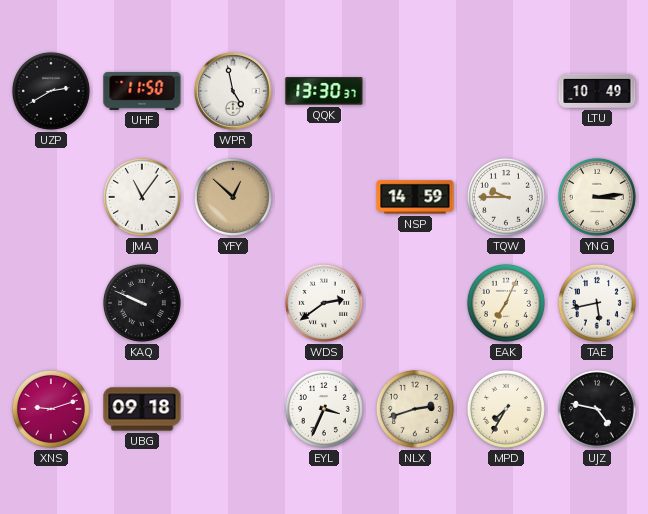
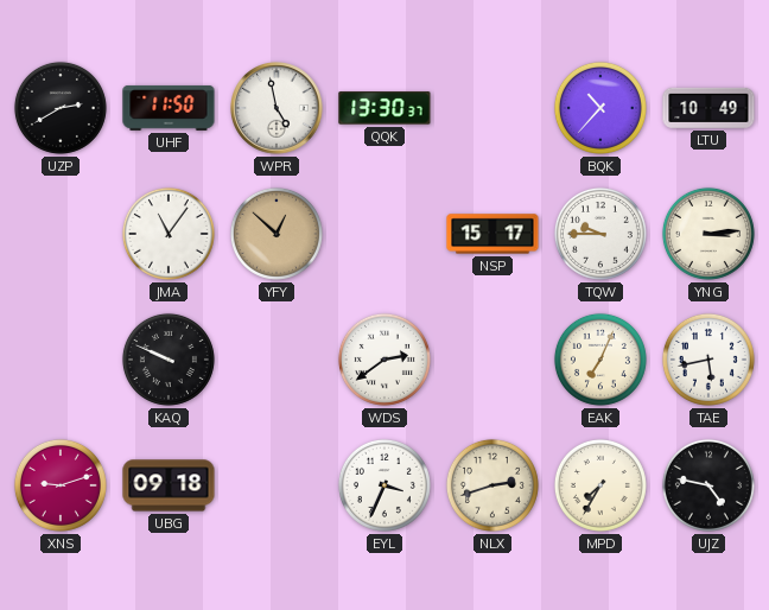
BQK: none -> 10:37
NSP: 14:59 -> 15:17
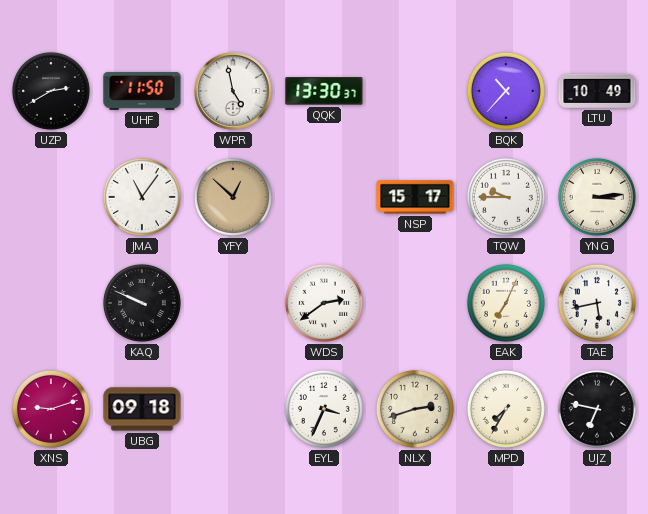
UJZ: 4:47 -> 6:47
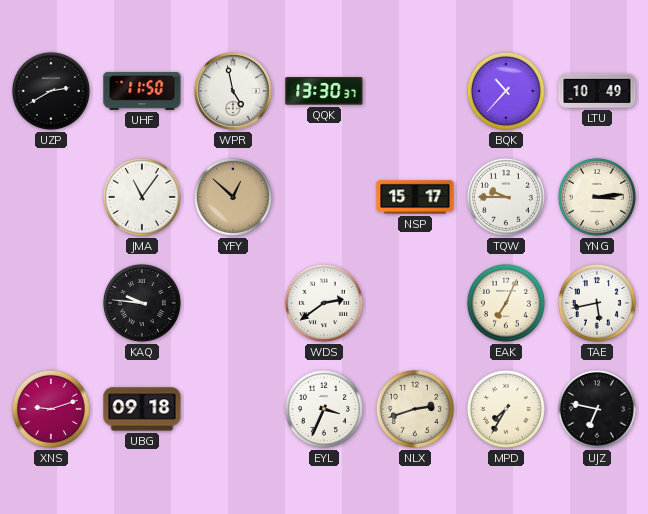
KAQ: 9:49 -> 9:46
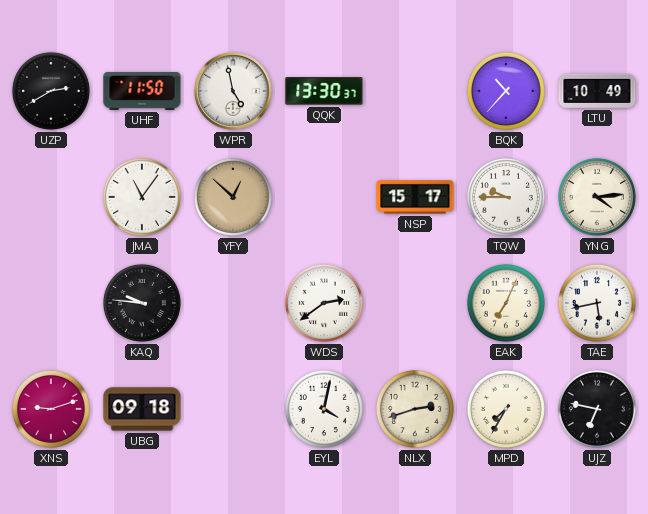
YNG: 3:14 -> 4:14
EYL: 3:34 -> 4:02
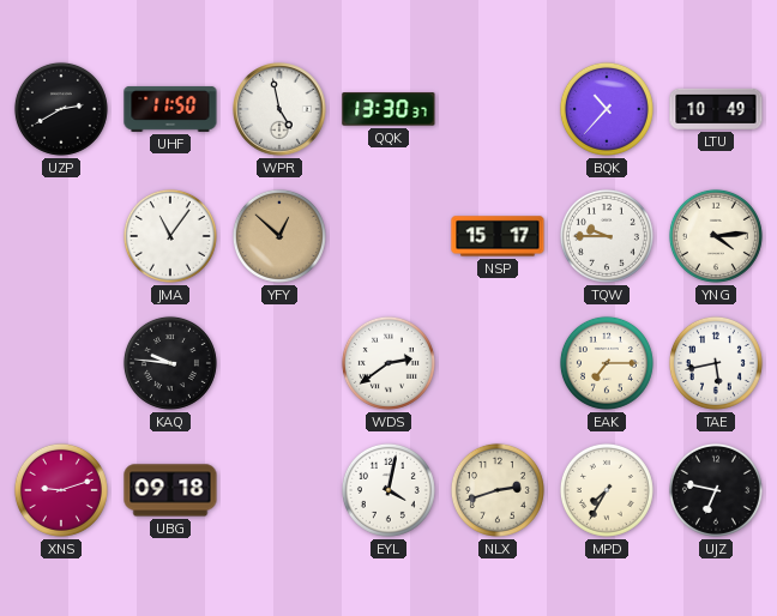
EAK: 7:04 -> 7:15
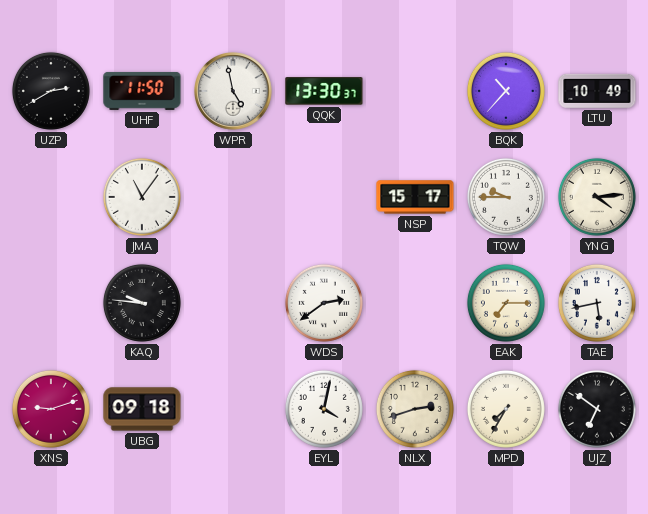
YFY: 12:52 -> none
UJZ: 6:47 -> 6:51
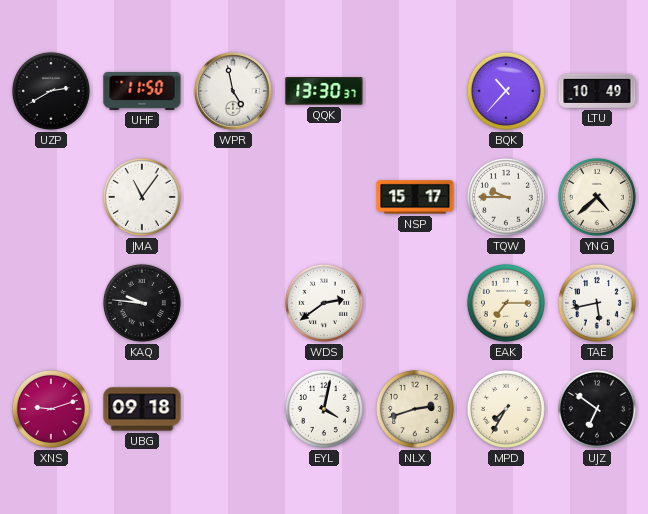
YNG: 4:14 -> 4:38
